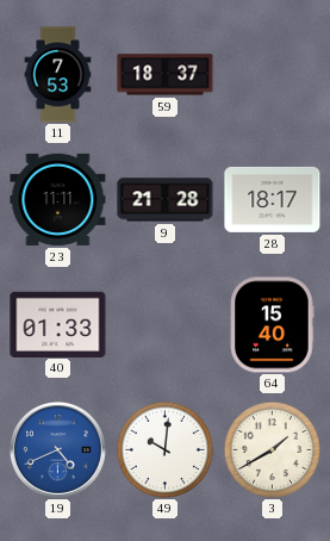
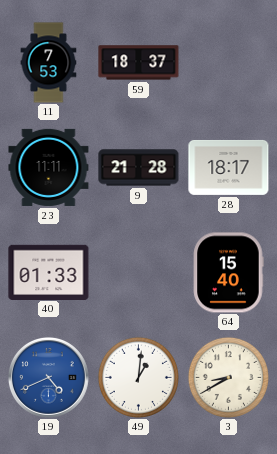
49: 10:01 -> 1:01
3: 1:40 -> 8:40
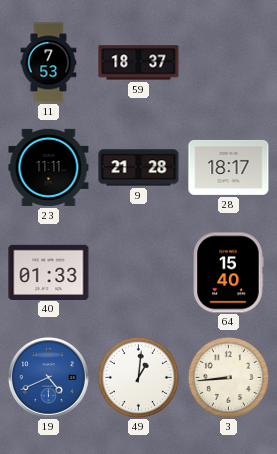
3: 8:40 -> 8:44
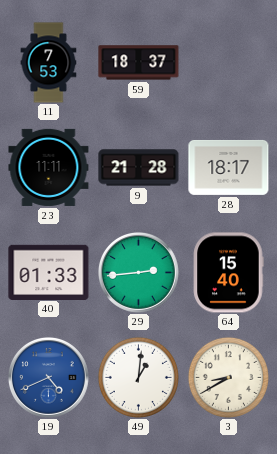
29: none -> 2:44
3: 8:44 -> 8:40
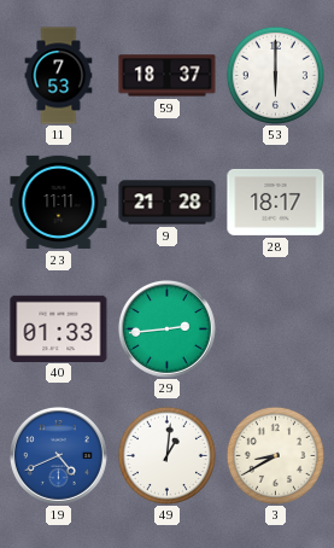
53: none -> 6:00
64: 15:40 -> none
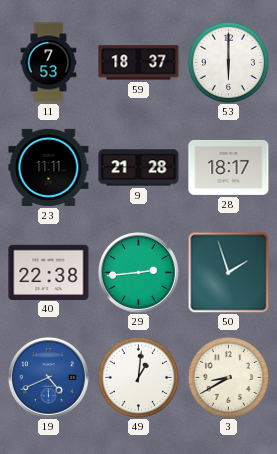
40: 01:33 -> 22:38
50: none -> 1:57
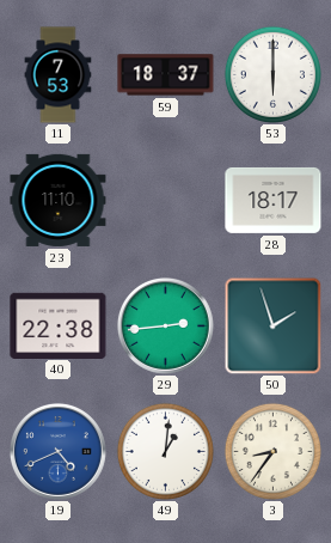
23: 11:11 -> 11:10
9: 21:28 -> none
3: 8:40 -> 8:36
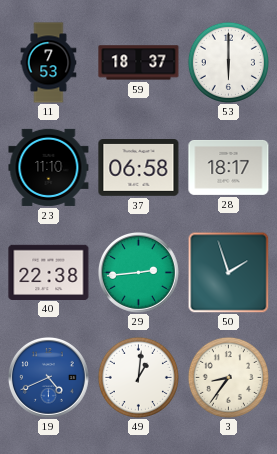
37: none -> 06:58
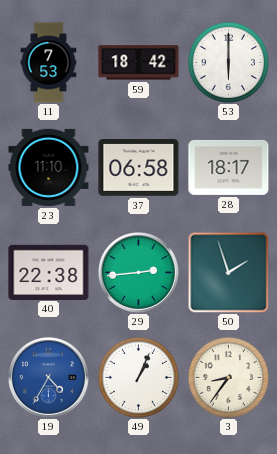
59: 18:37 -> 18:42
19: 4:41 -> 4:35
49: 1:01 -> 1:04
